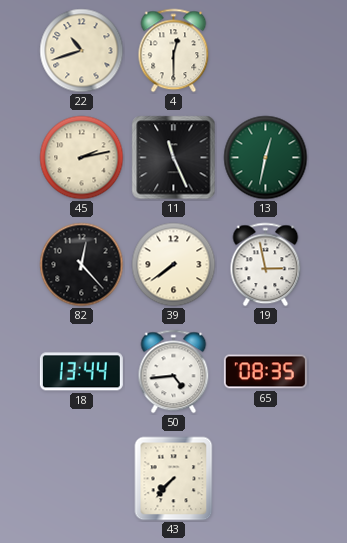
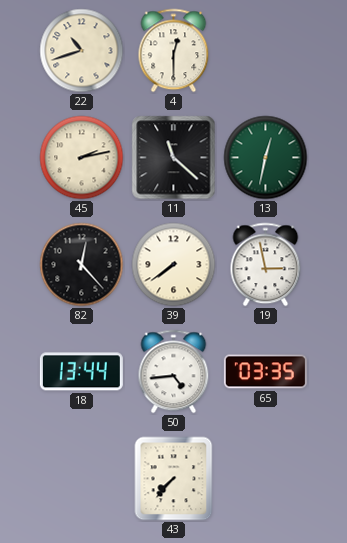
11: 11:26 -> 11:22
65: 08:35 -> 03:35
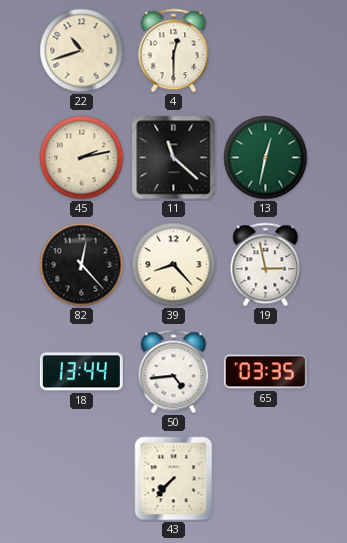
39: 7:39 -> 8:23
